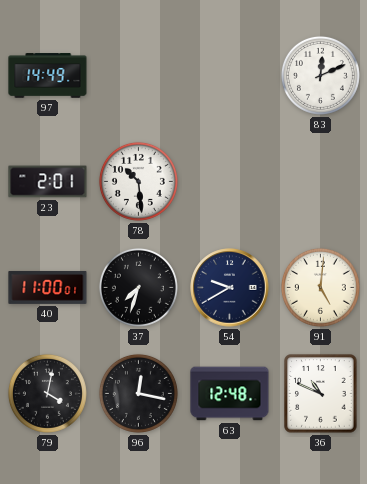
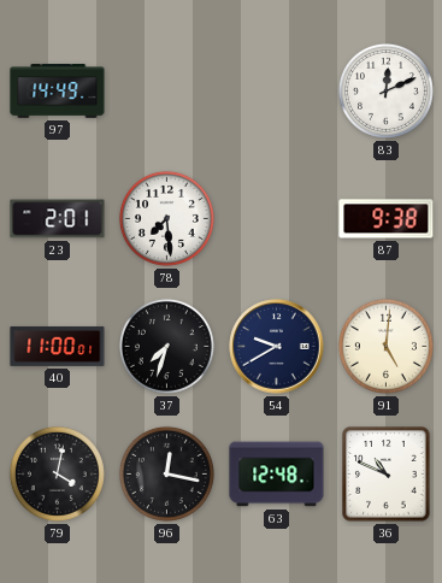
78: 10:29 -> 7:29
87: none -> 9:38
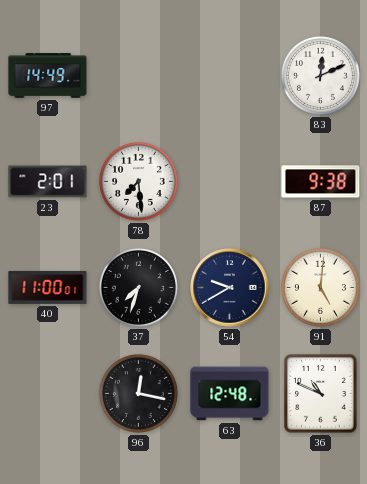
79: 4:02 -> none
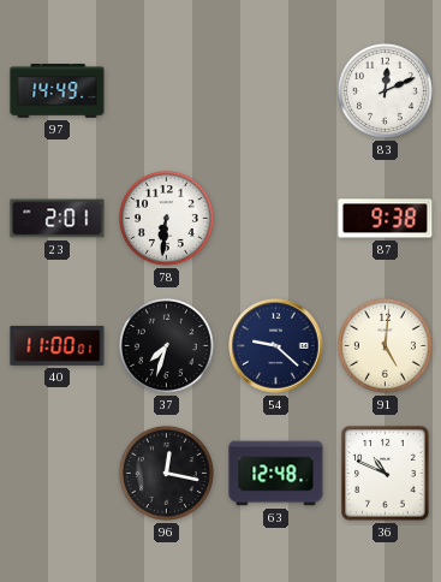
78: 7:29 -> 6:31
54: 9:40 -> 9:22
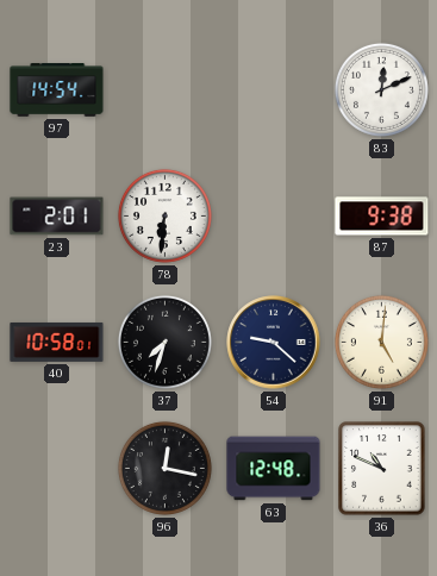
97: 14:49 -> 14:54
40: 11:00 -> 10:58
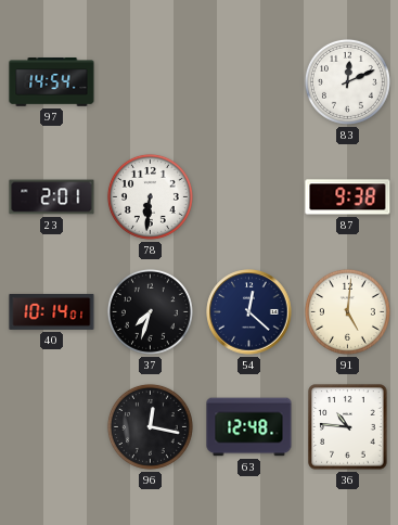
40: 10:58 -> 10:14
54: 9:22 -> 12:22
36: 10:49 -> 10:46
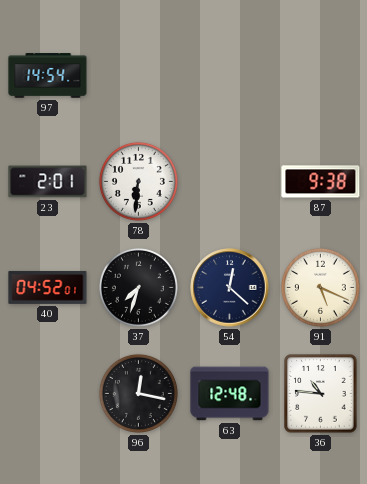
83: 12:11 -> none
40: 10:14 -> 04:52
91: 5:01 -> 5:19
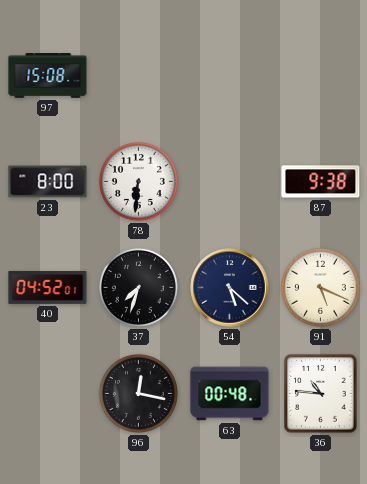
97: 14:54 -> 15:08
23: 2:01 -> 8:00
54: 12:22 -> 5:22
63: 12:48 -> 00:48
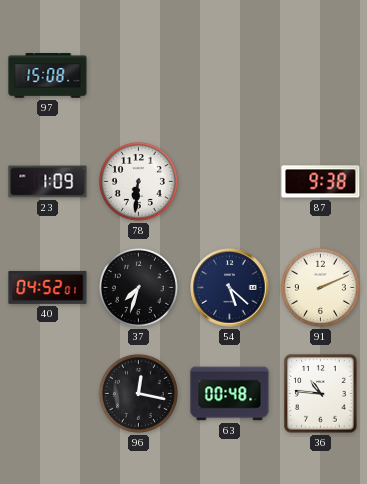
23: 8:00 -> 1:09
91: 5:19 -> 2:11
